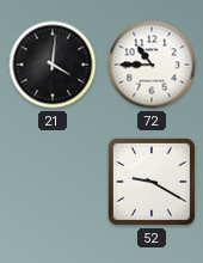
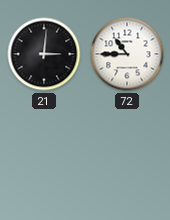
21: 4:01 -> 3:01
52: 9:20 -> none
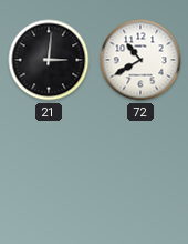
72: 10:45 -> 10:40
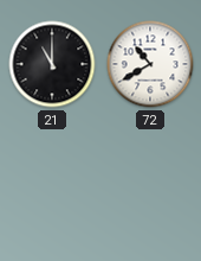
21: 3:01 -> 11:00
